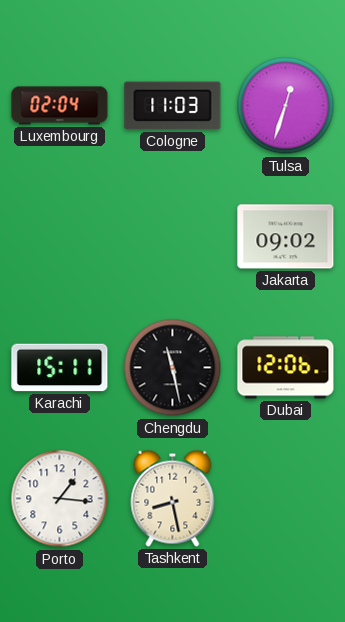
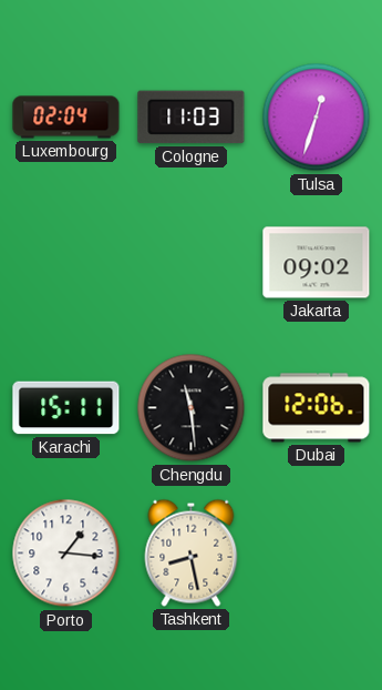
Chengdu: 11:28 -> 11:29
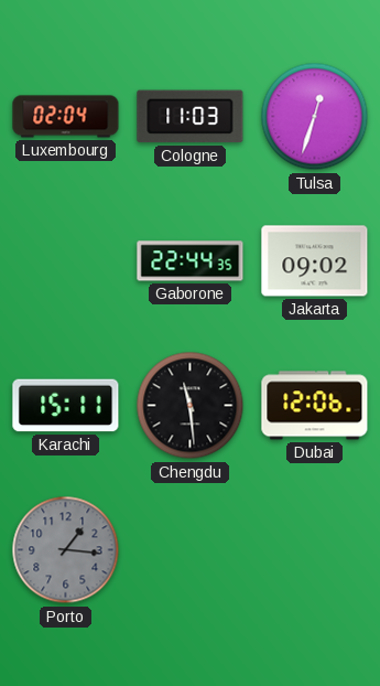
Gaborone: none -> 22:44
Porto dial: white -> grey
Tashkent: 8:28 -> none
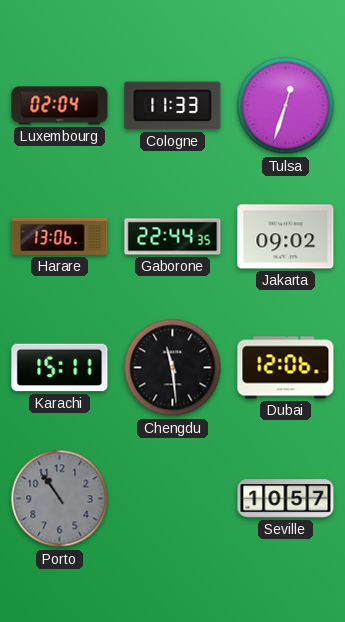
Cologne: 11:03 -> 11:33
Harare: none -> 13:06
Porto: 1:16 -> 10:54
Seville: none -> 10:57
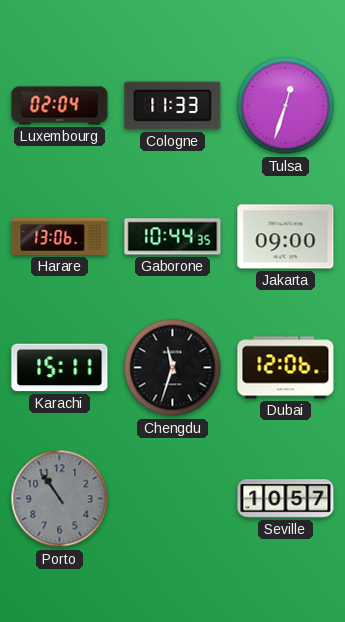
Gaborone: 22:44 -> 10:44
Jakarta: 09:02 -> 09:00
Chengdu: 11:29 -> 11:33
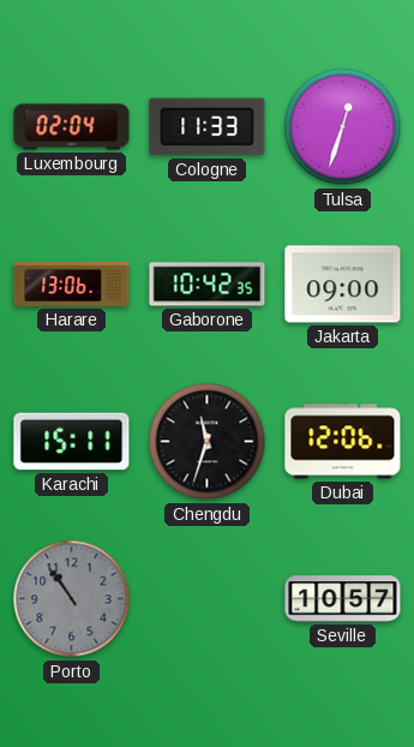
Gaborone: 10:44 -> 10:42
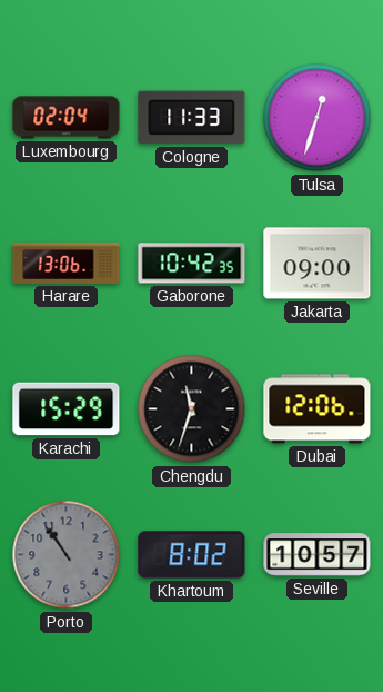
Karachi: 15:11 -> 15:29
Khartoum: none -> 8:02
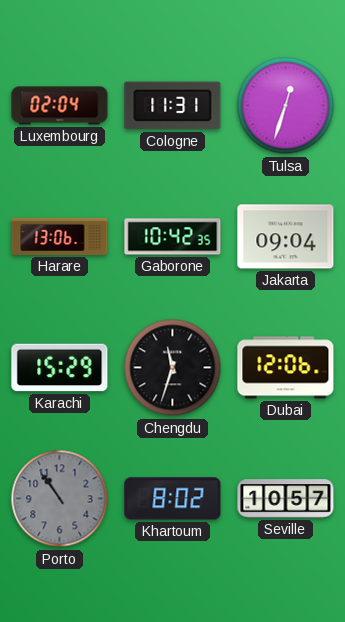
Cologne: 11:33 -> 11:31
Jakarta: 09:00 -> 09:04
